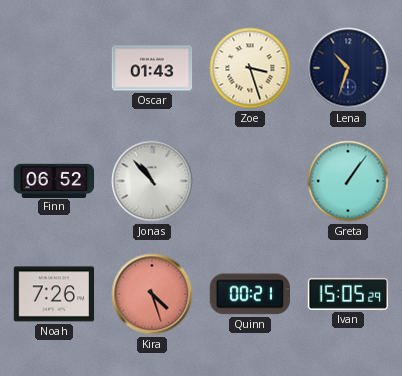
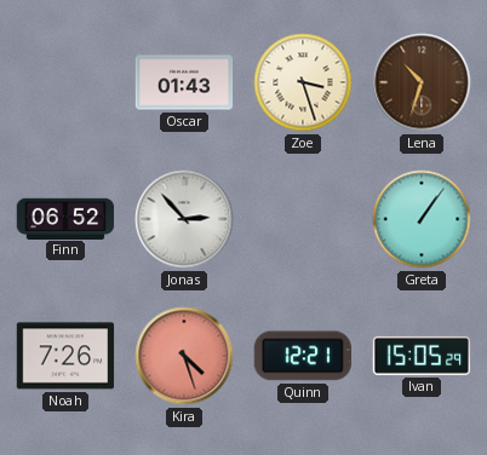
Lena dial: navy -> brown
Jonas: 10:53 -> 2:53
Quinn: 00:21 -> 12:21
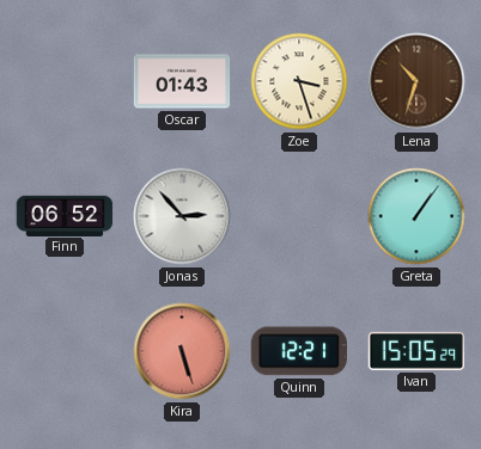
Noah: 7:26 -> none
Kira: 4:27 -> 5:27
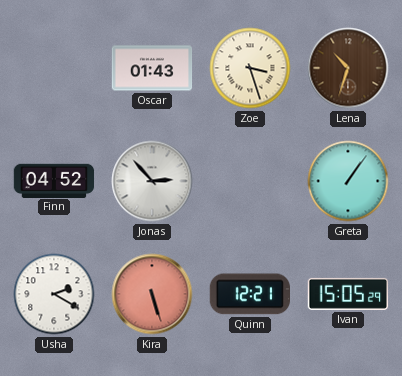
Finn: 06:52 -> 04:52
Usha: none -> 2:20
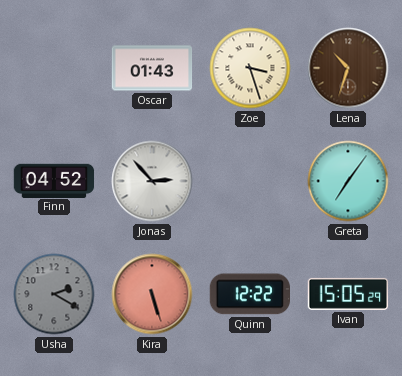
Greta: 1:06 -> 7:06
Usha dial: white -> grey
Quinn: 12:21 -> 12:22
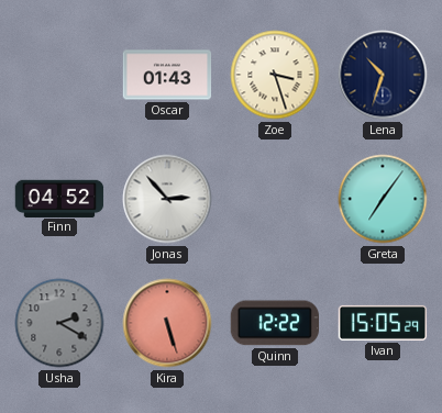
Lena dial: brown -> navy
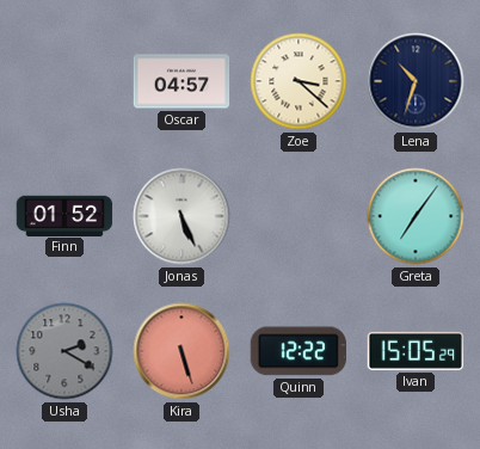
Oscar: 01:43 -> 04:57
Zoe: 3:27 -> 3:22
Finn: 04:52 -> 01:52
Jonas: 2:53 -> 5:26
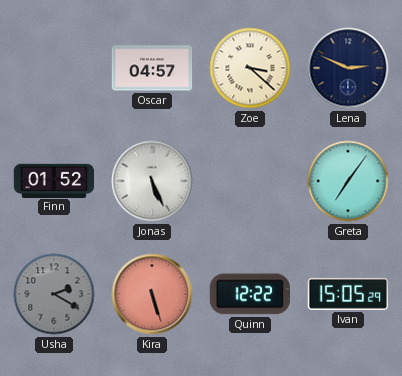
Lena: 10:33 -> 2:49
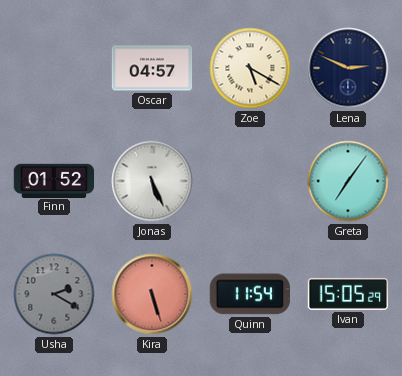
Zoe: 3:22 -> 5:20
Quinn: 12:22 -> 11:54
